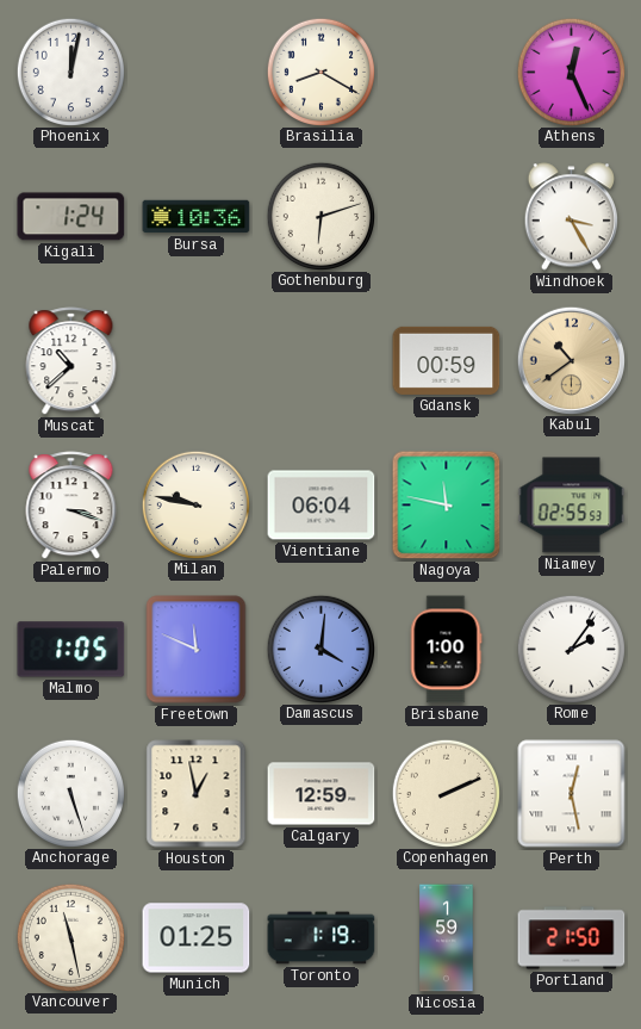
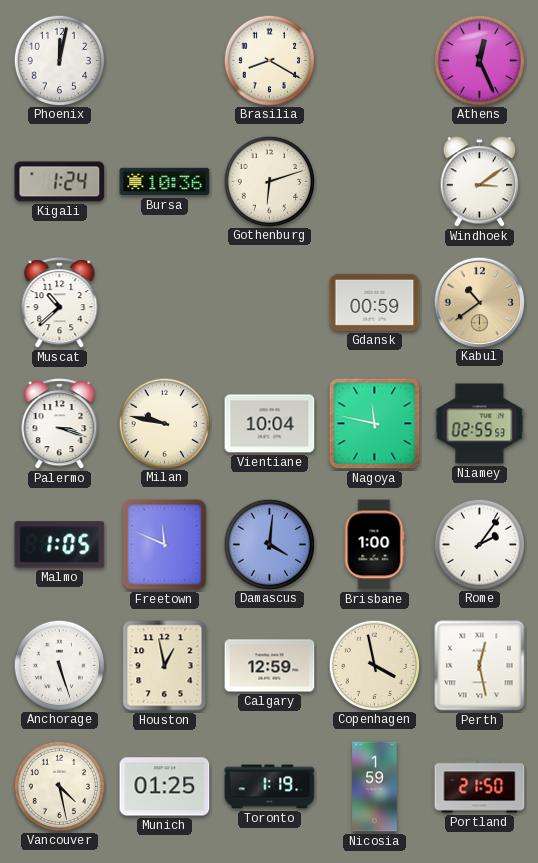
Windhoek: 3:25 -> 3:09
Vientiane: 06:04 -> 10:04
Copenhagen: 2:11 -> 3:58
Vancouver: 11:28 -> 4:28
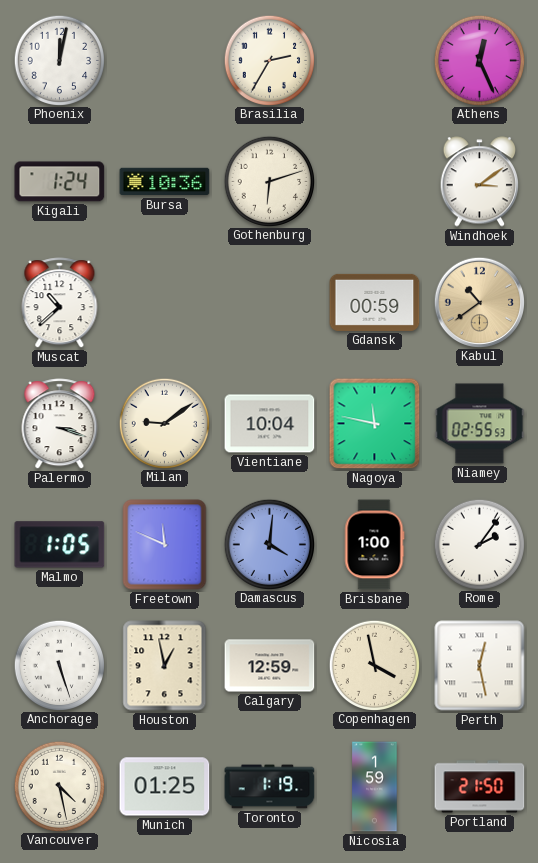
Brasilia: 8:20 -> 2:35
Milan: 9:47 -> 9:09
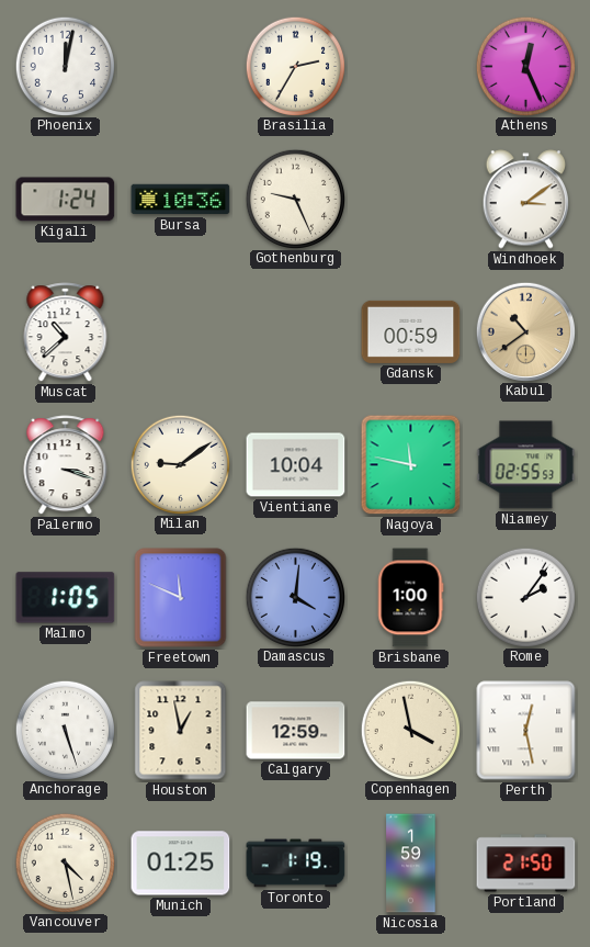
Gothenburg: 6:12 -> 9:26
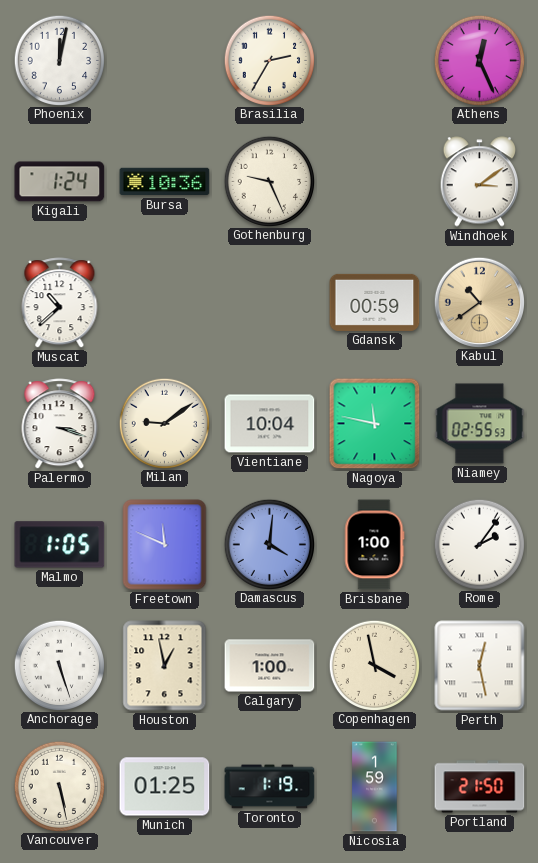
Calgary: 12:59 -> 1:00
Vancouver: 4:28 -> 5:28
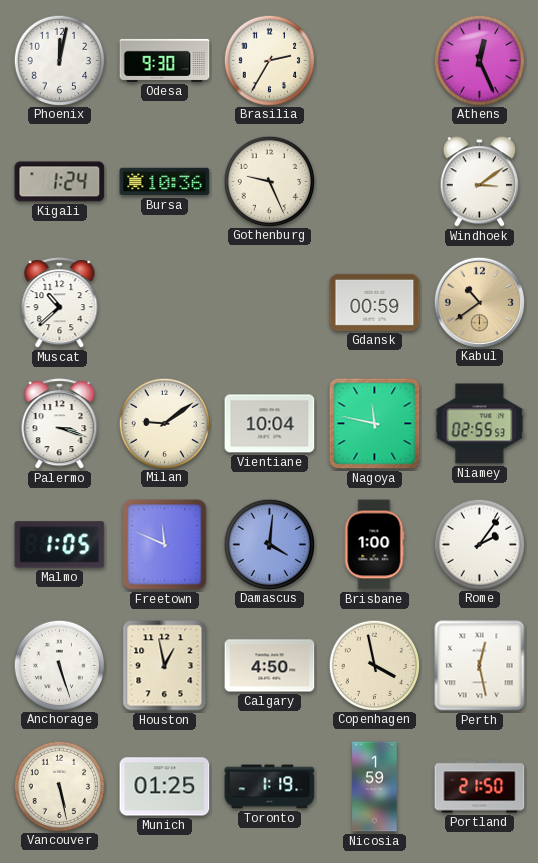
Odesa: none -> 9:30
Calgary: 1:00 -> 4:50
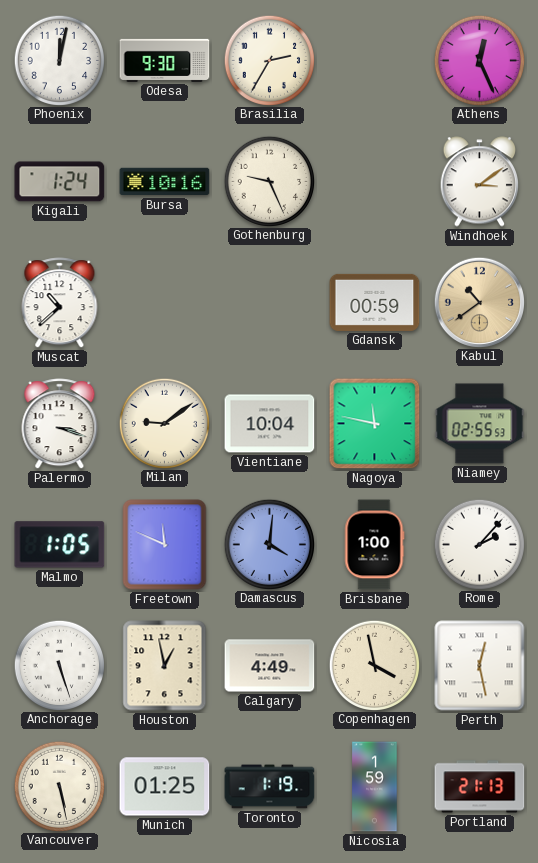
Bursa: 10:36 -> 10:16
Rome: 2:06 -> 2:07
Calgary: 4:50 -> 4:49
Portland: 21:50 -> 21:13
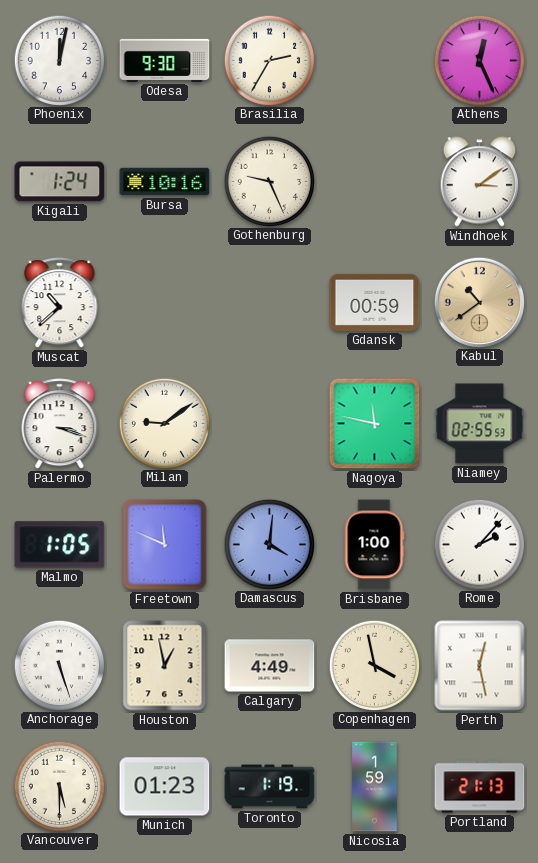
Vientiane: 10:04 -> none
Vancouver: 5:28 -> 5:30
Munich: 01:25 -> 01:23
